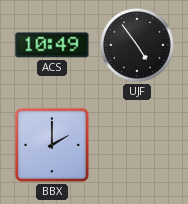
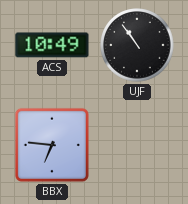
UJF: 4:54 -> 10:54
BBX: 2:00 -> 6:46
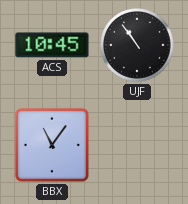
ACS: 10:49 -> 10:45
BBX: 6:46 -> 11:06
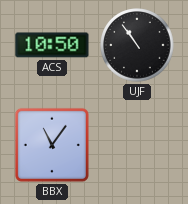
ACS: 10:45 -> 10:50
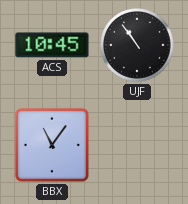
ACS: 10:50 -> 10:45
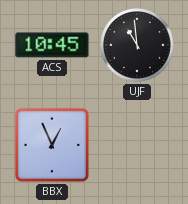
UJF: 10:54 -> 10:59
BBX: 11:06 -> 12:56
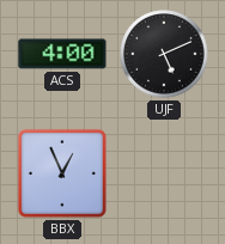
ACS: 10:45 -> 4:00
UJF: 10:59 -> 5:11
